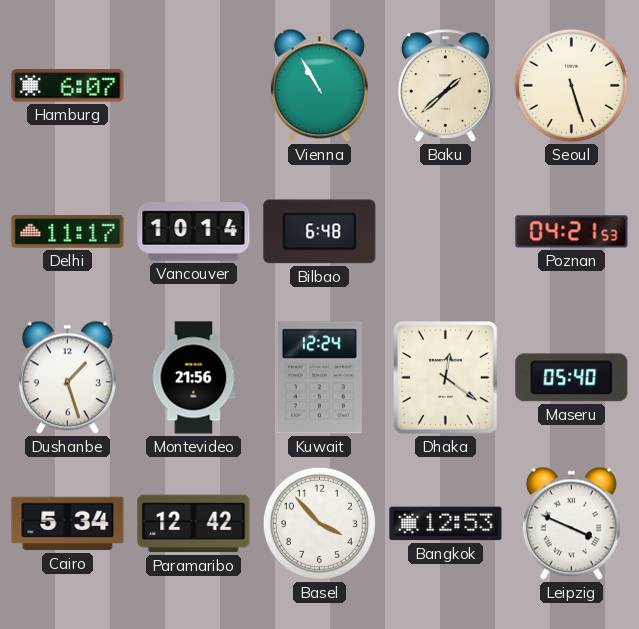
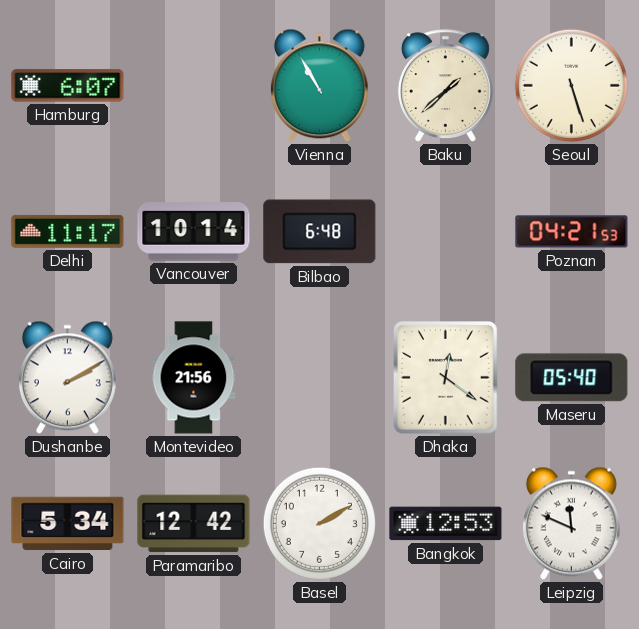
Dushanbe: 1:27 -> 2:10
Kuwait: 12:24 -> none
Basel: 3:53 -> 2:10
Leipzig: 3:49 -> 11:49
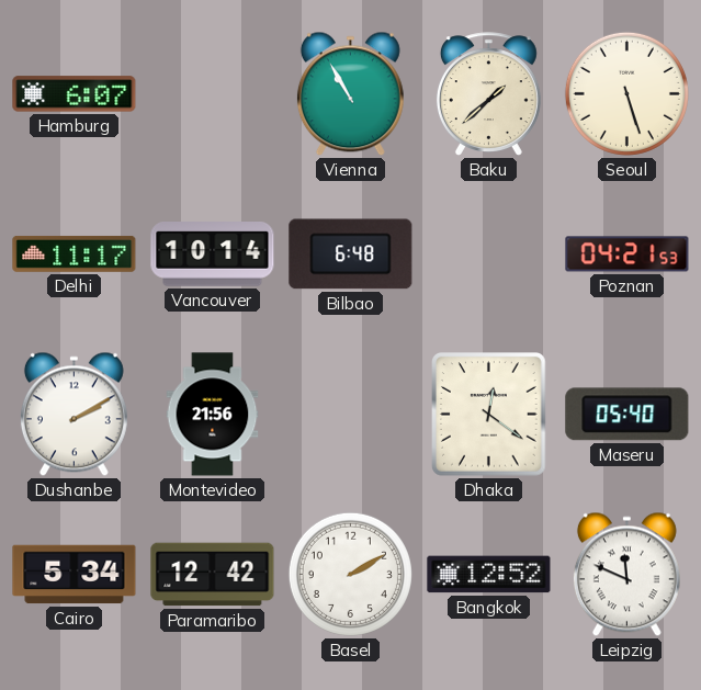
Bangkok: 12:53 -> 12:52
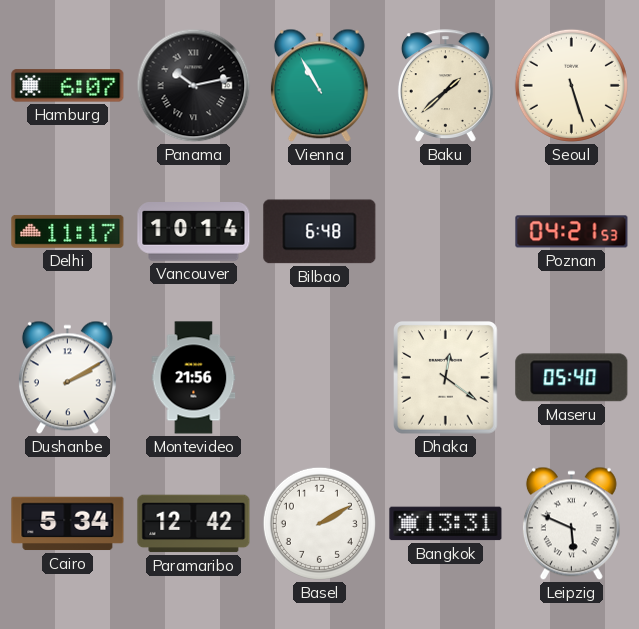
Panama: none -> 10:13
Bangkok: 12:52 -> 13:31
Leipzig: 11:49 -> 5:49
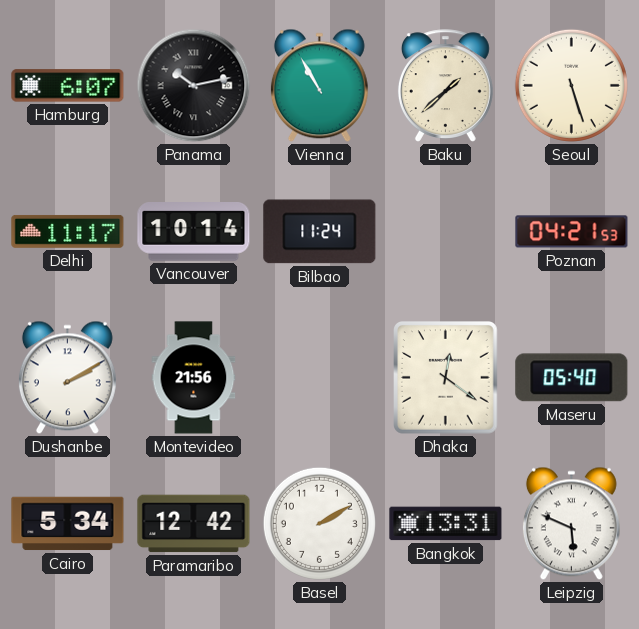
Bilbao: 6:48 -> 11:24
